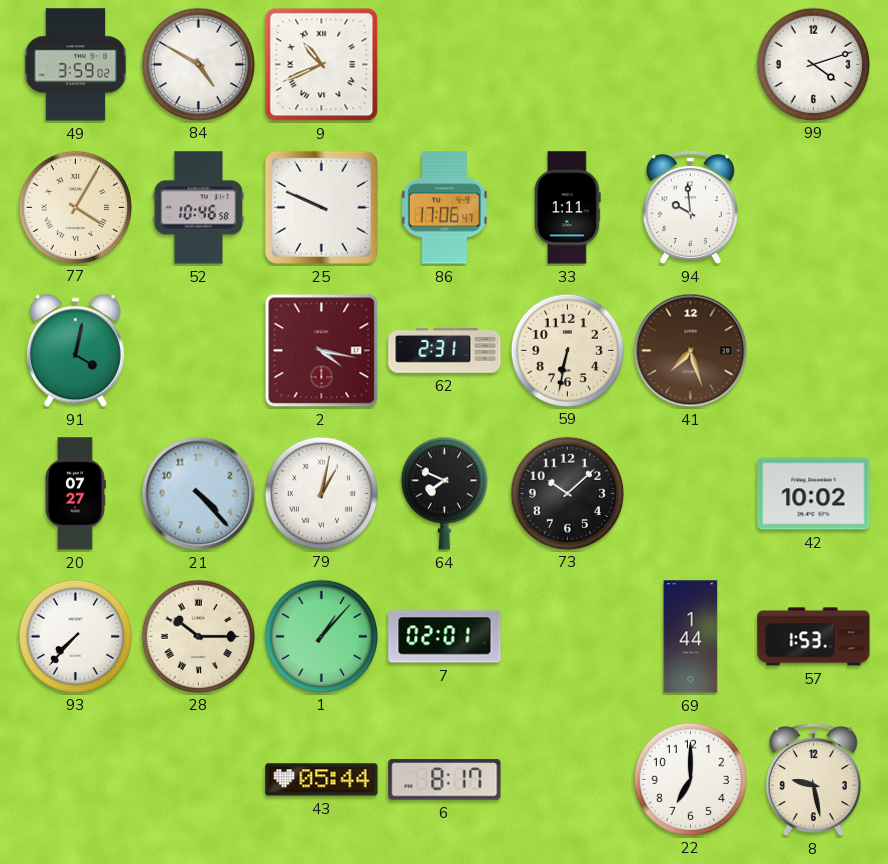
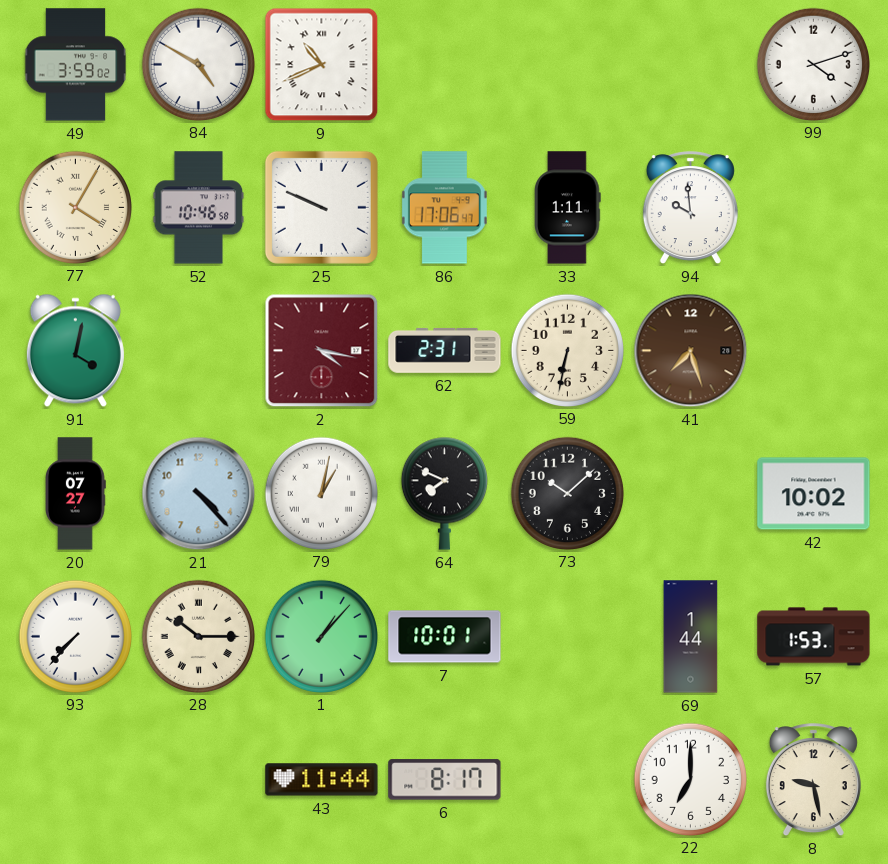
7: 02:01 -> 10:01
43: 05:44 -> 11:44
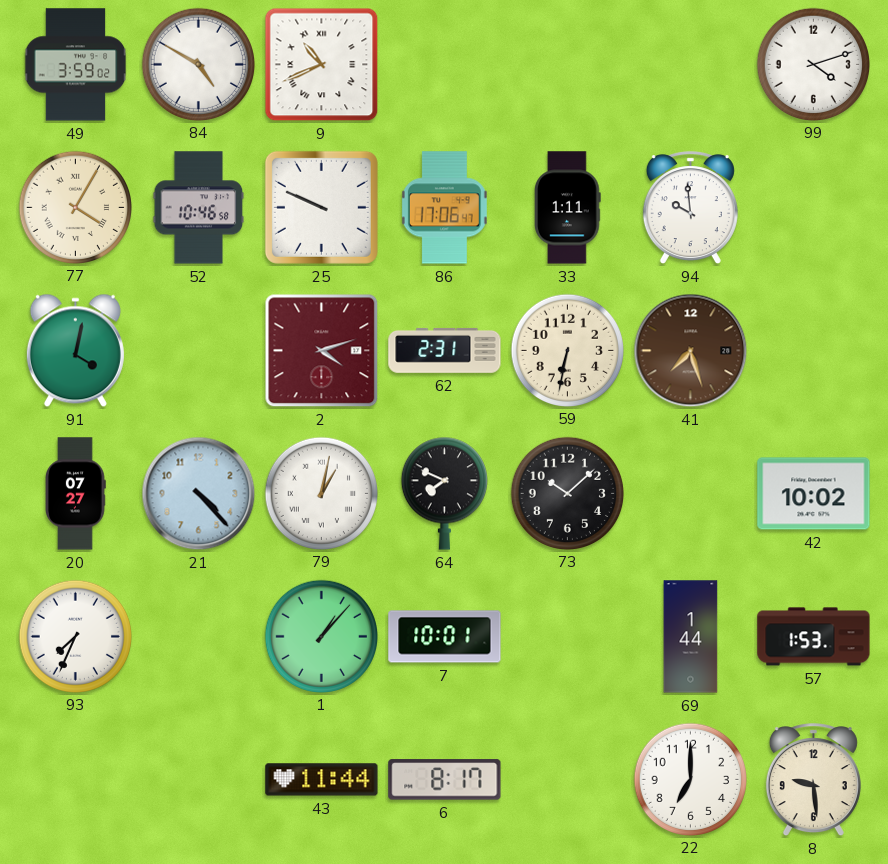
2: 4:17 -> 4:12
93: 7:37 -> 7:34
28: 10:15 -> none
8: 9:28 -> 9:29
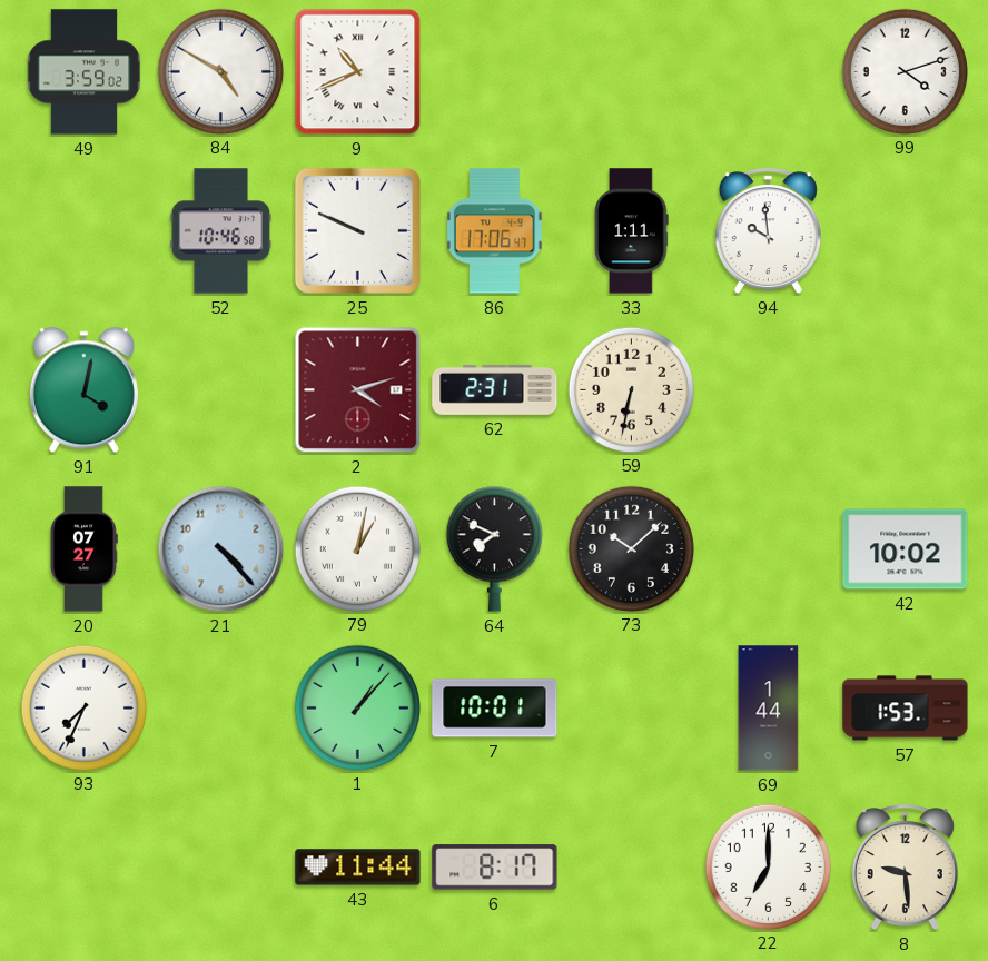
77: 4:05 -> none
41: 7:27 -> none
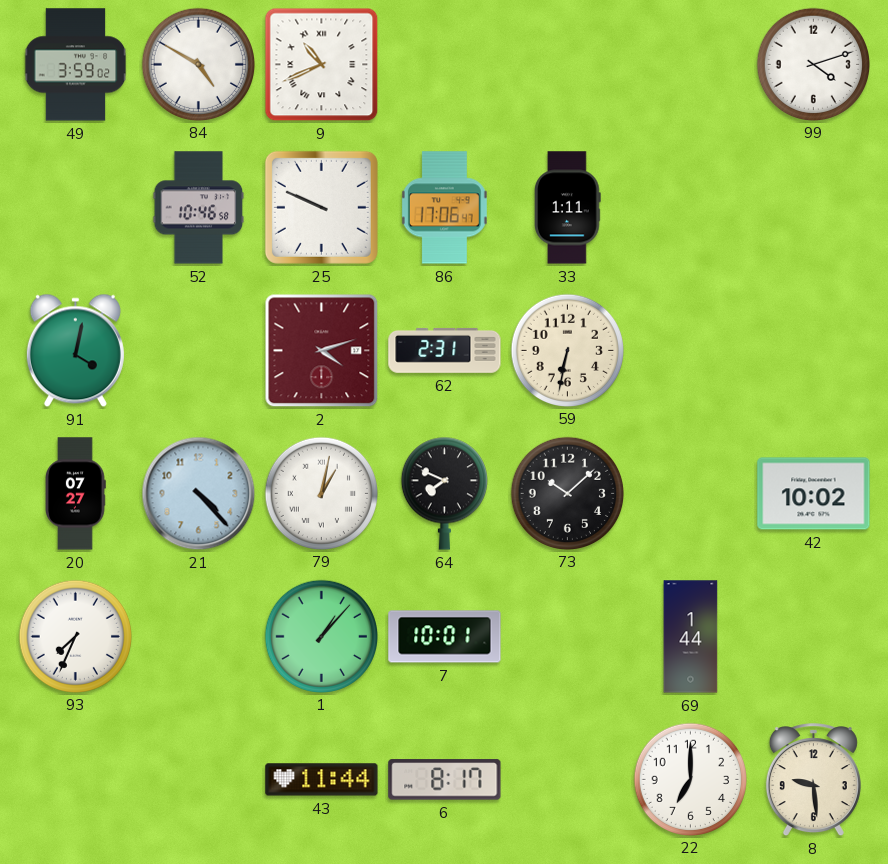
94: 9:59 -> none
57: 1:53 -> none
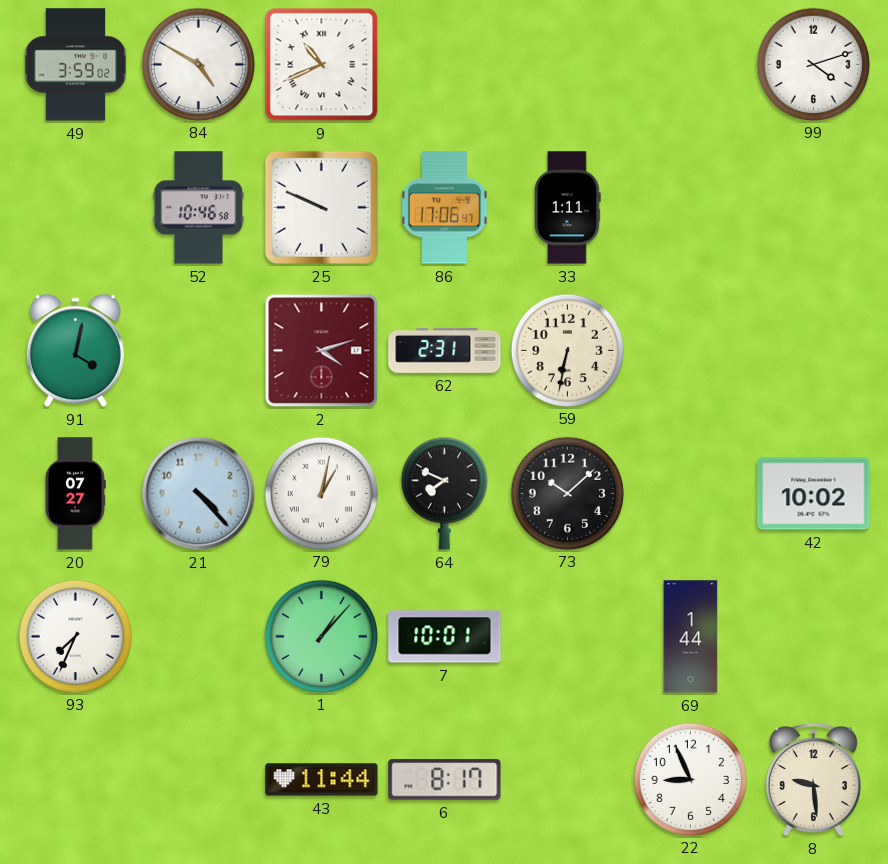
22: 7:00 -> 8:56
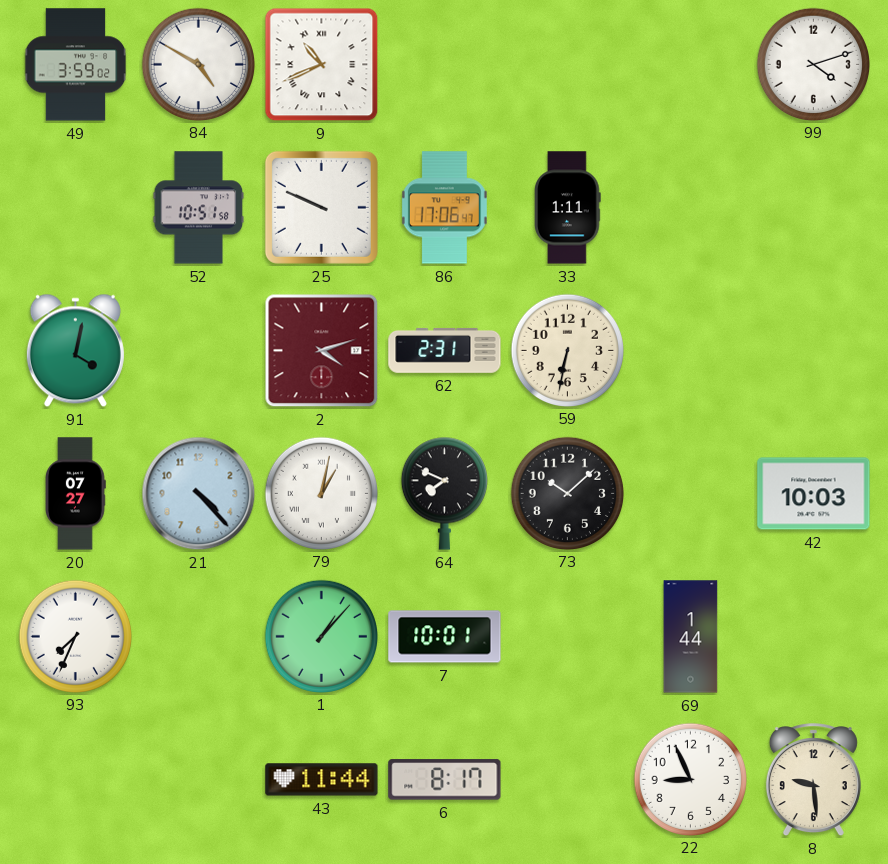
52: 10:46 -> 10:51
42: 10:02 -> 10:03
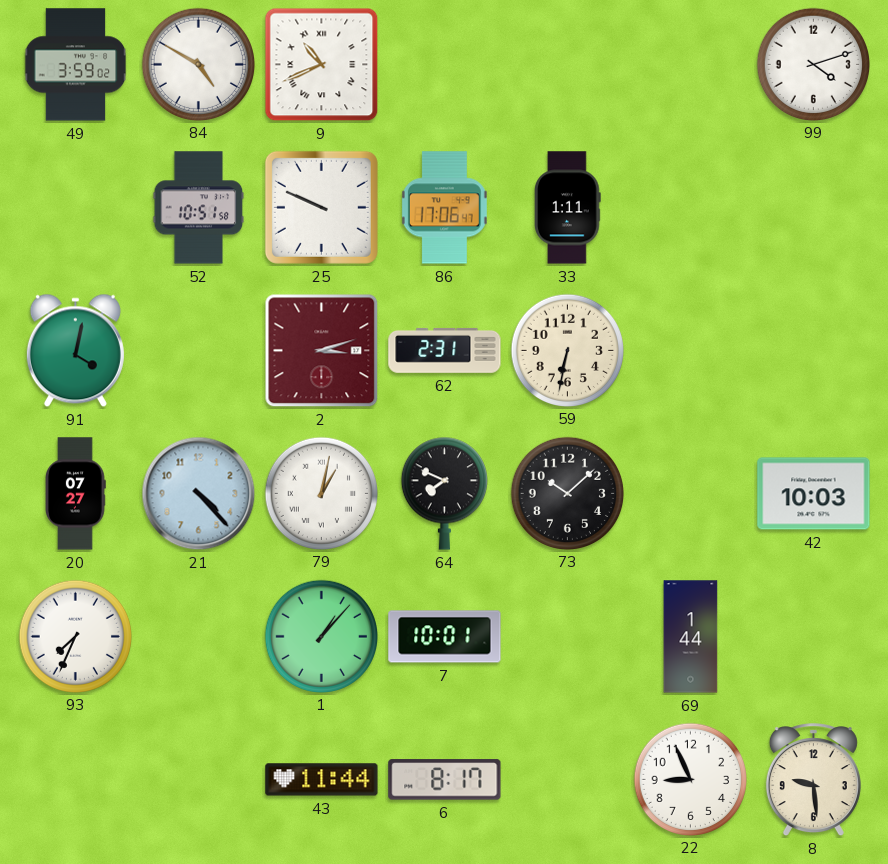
2: 4:12 -> 3:12
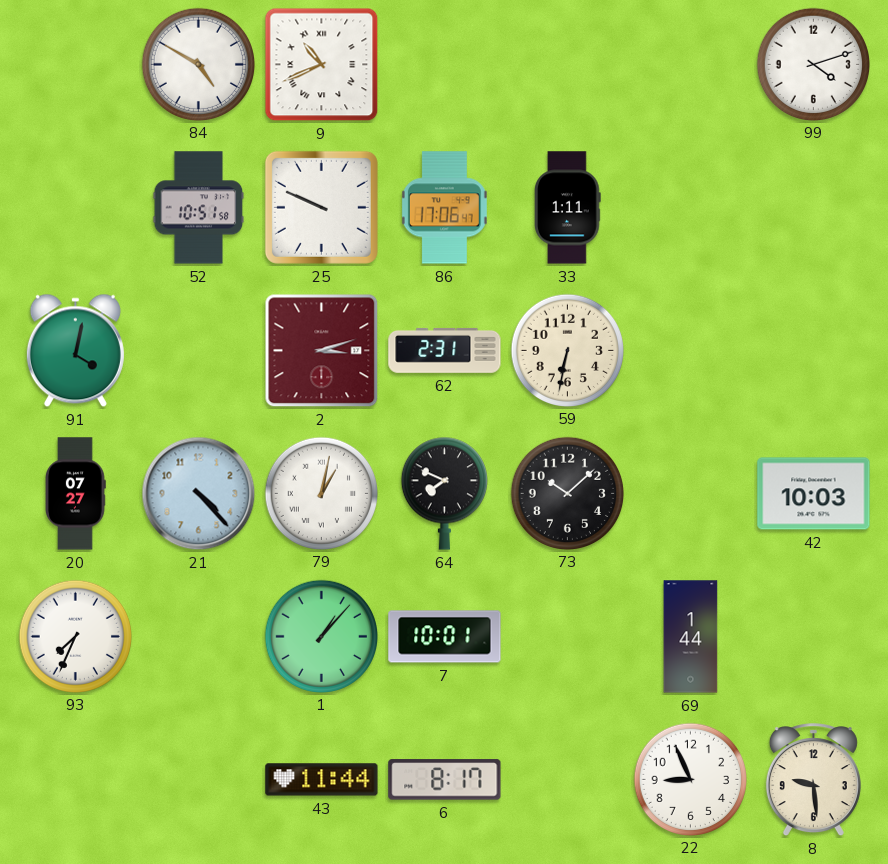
49: 3:59 -> none
